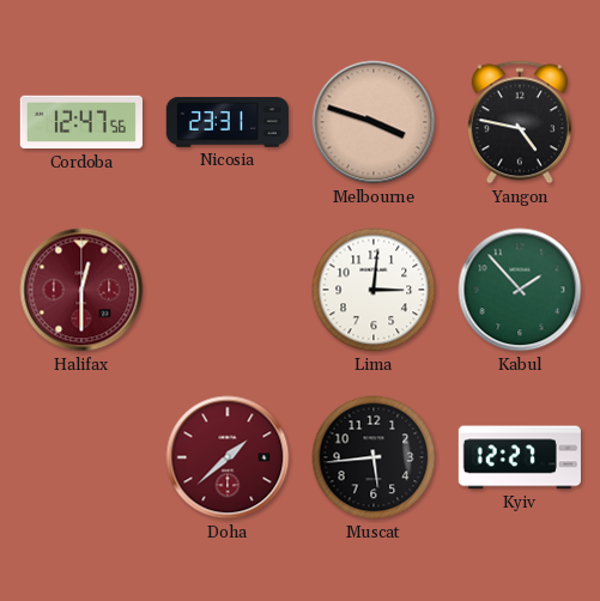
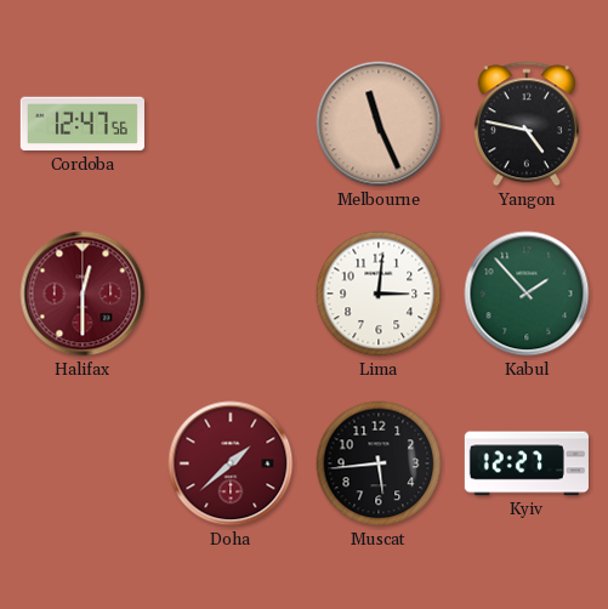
Nicosia: 23:31 -> none
Melbourne: 3:48 -> 11:26
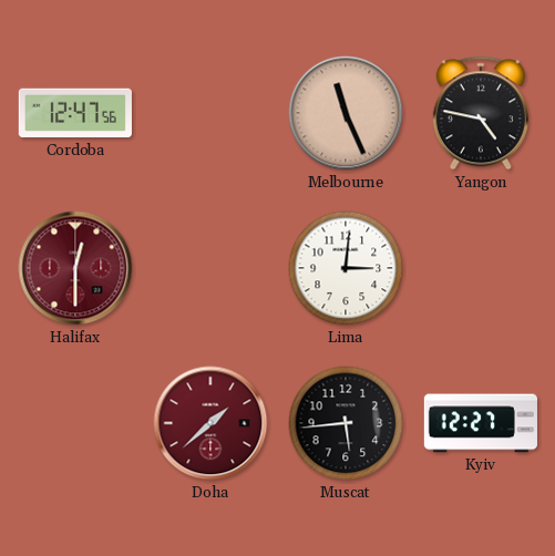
Kabul: 1:53 -> none
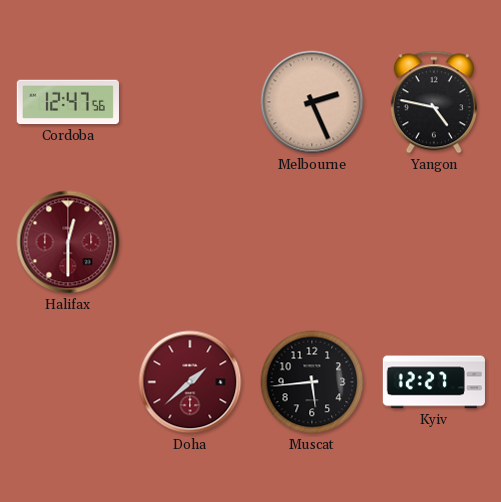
Melbourne: 11:26 -> 2:26
Lima: 3:01 -> none
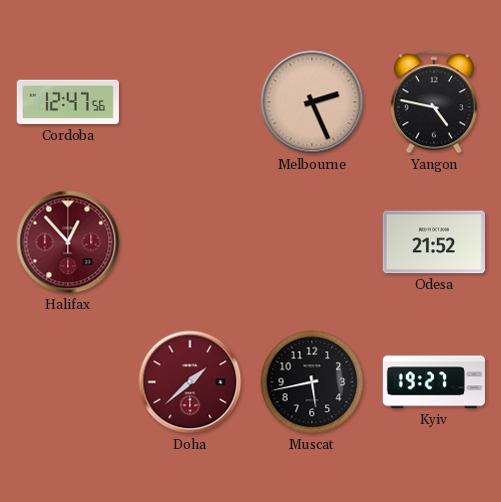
Halifax: 12:30 -> 12:53
Odesa: none -> 21:52
Muscat: 5:44 -> 5:43
Kyiv: 12:27 -> 19:27
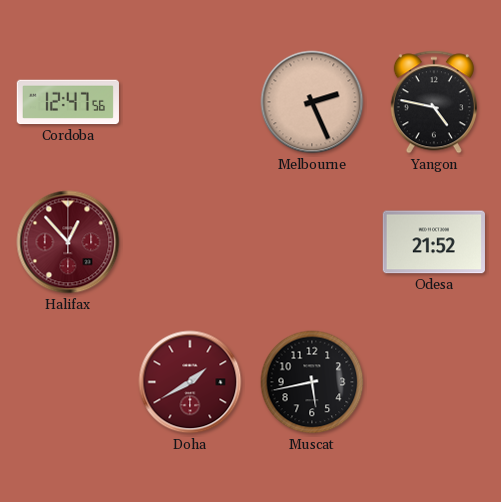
Doha: 1:38 -> 1:40
Kyiv: 19:27 -> none
